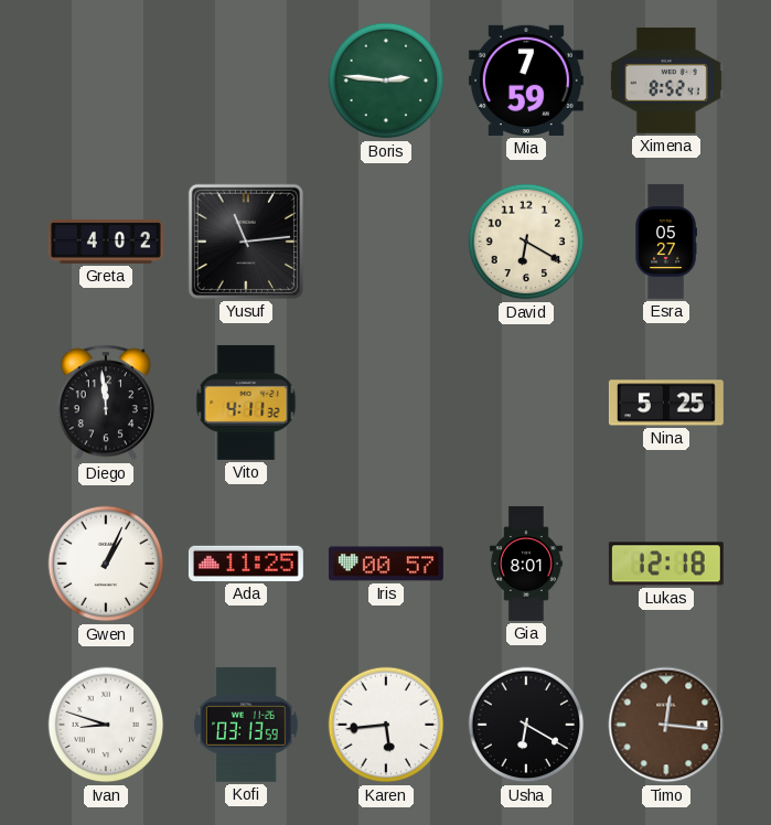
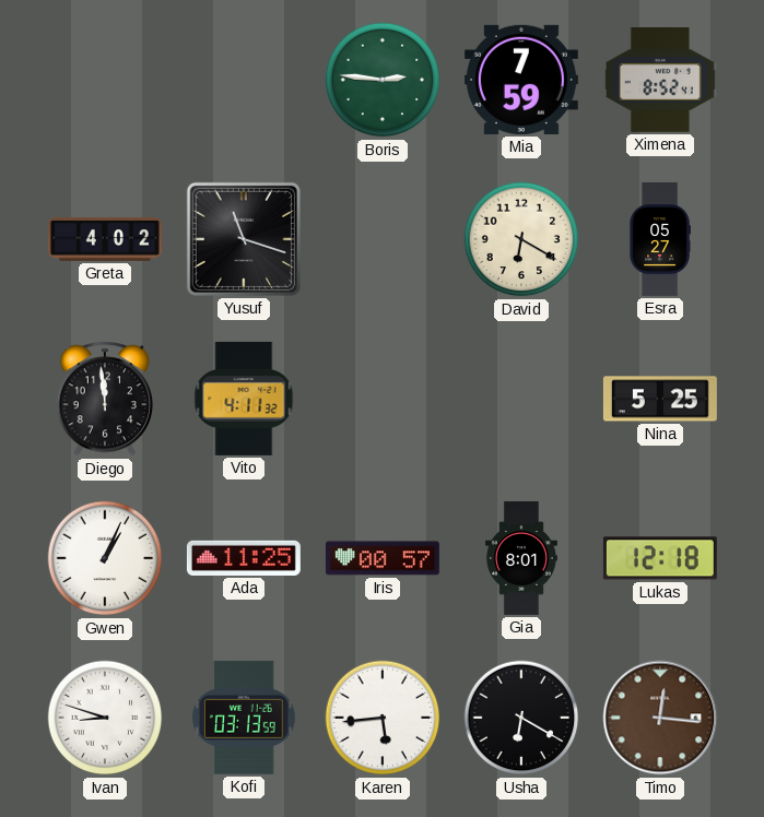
Yusuf: 11:14 -> 11:18
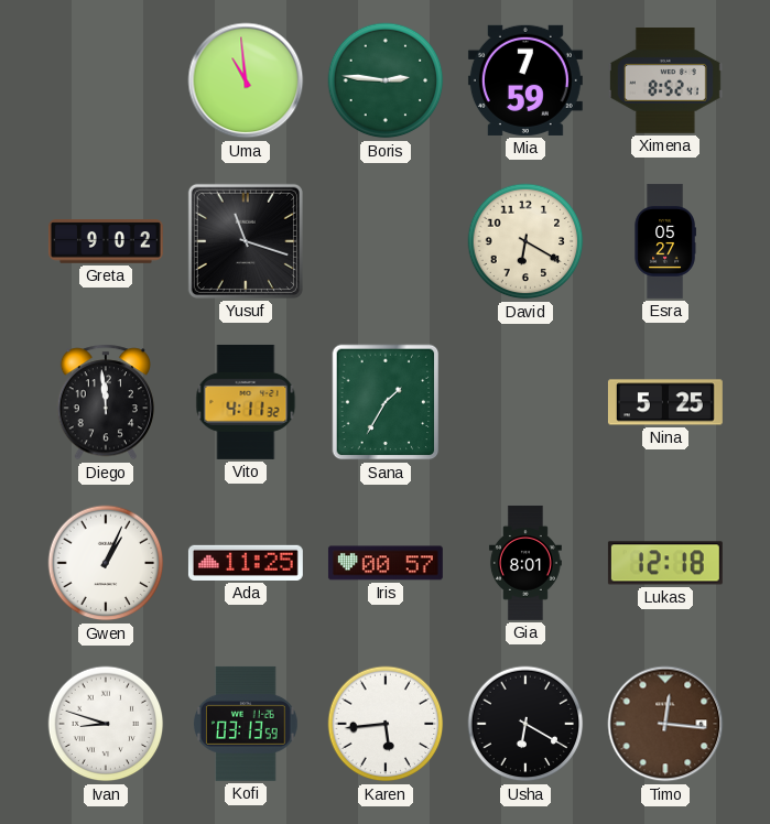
Uma: none -> 10:59
Greta: 4:02 -> 9:02
Sana: none -> 1:35
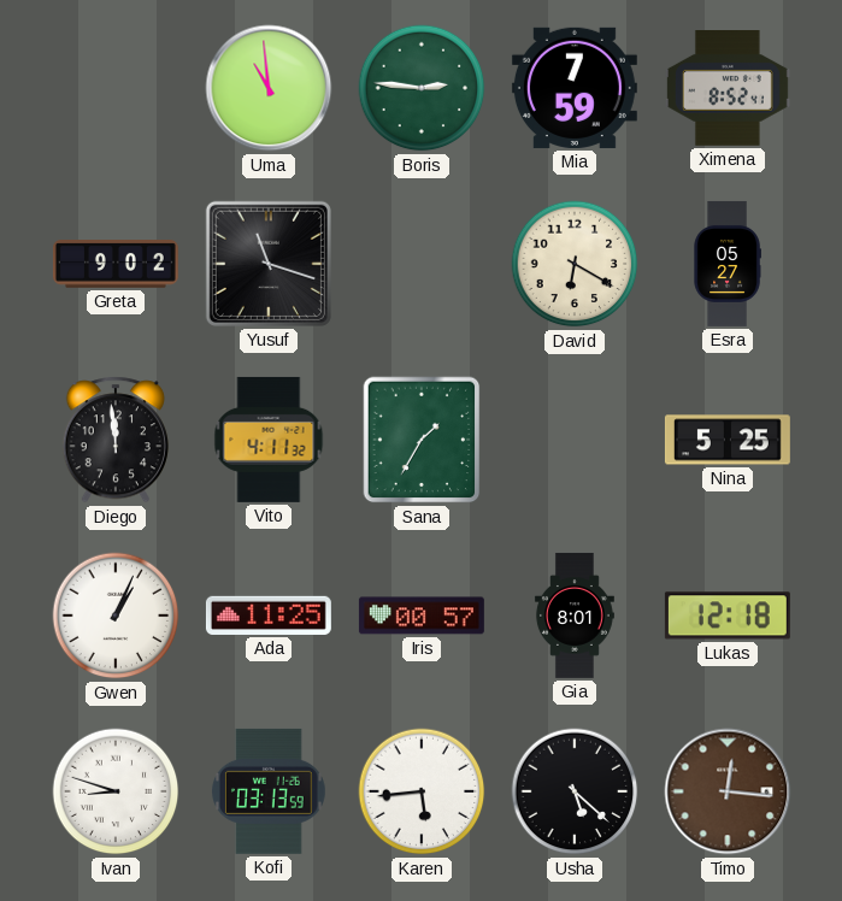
Usha: 6:20 -> 5:22
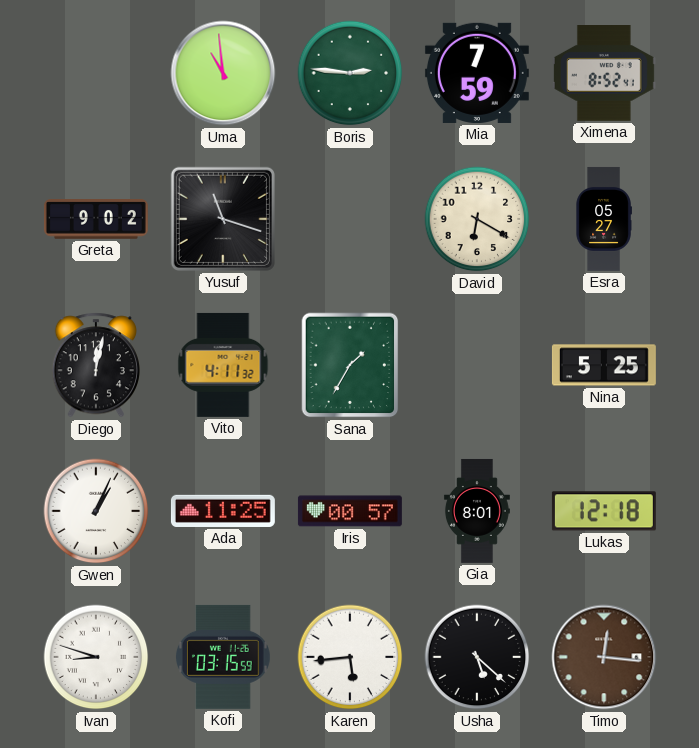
Diego: 11:59 -> 12:02
Kofi: 03:13 -> 03:15
